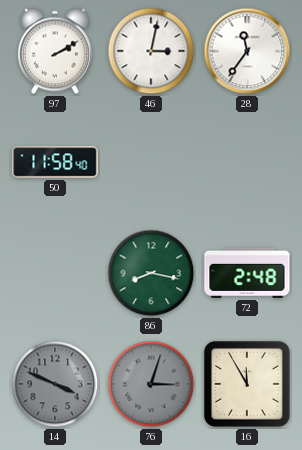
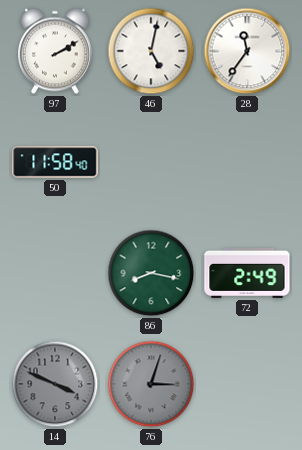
46: 3:02 -> 5:02
72: 2:48 -> 2:49
16: 11:55 -> none
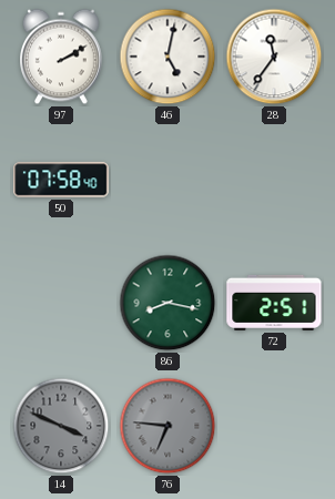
50: 11:58 -> 07:58
72: 2:49 -> 2:51
76: 3:03 -> 6:46
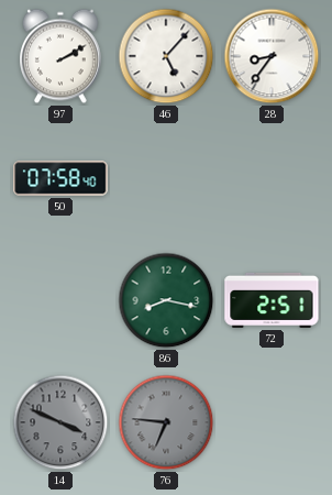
46: 5:02 -> 5:07
28: 11:36 -> 8:36
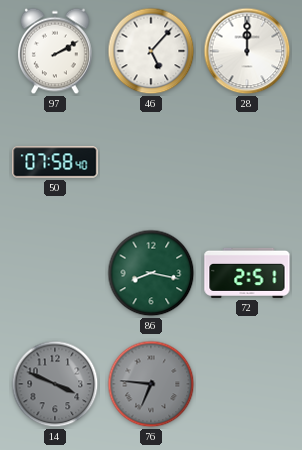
28: 8:36 -> 12:00
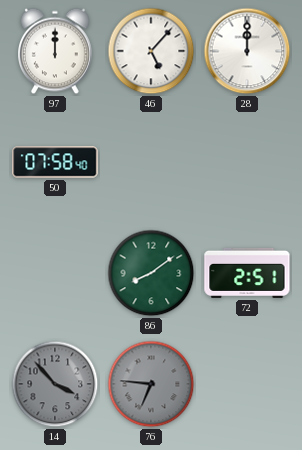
97: 2:10 -> 12:00
86: 8:17 -> 8:09
14: 3:49 -> 3:53
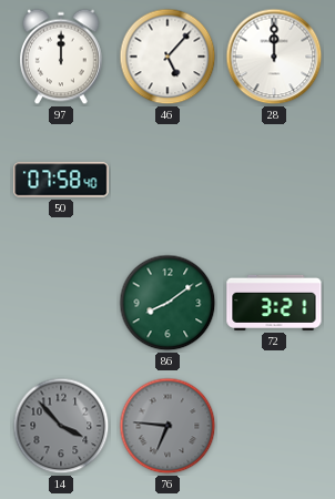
72: 2:51 -> 3:21
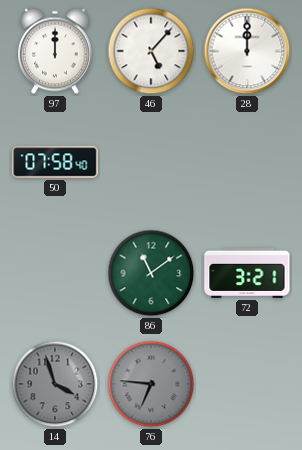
86: 8:09 -> 11:09
14: 3:53 -> 3:57
